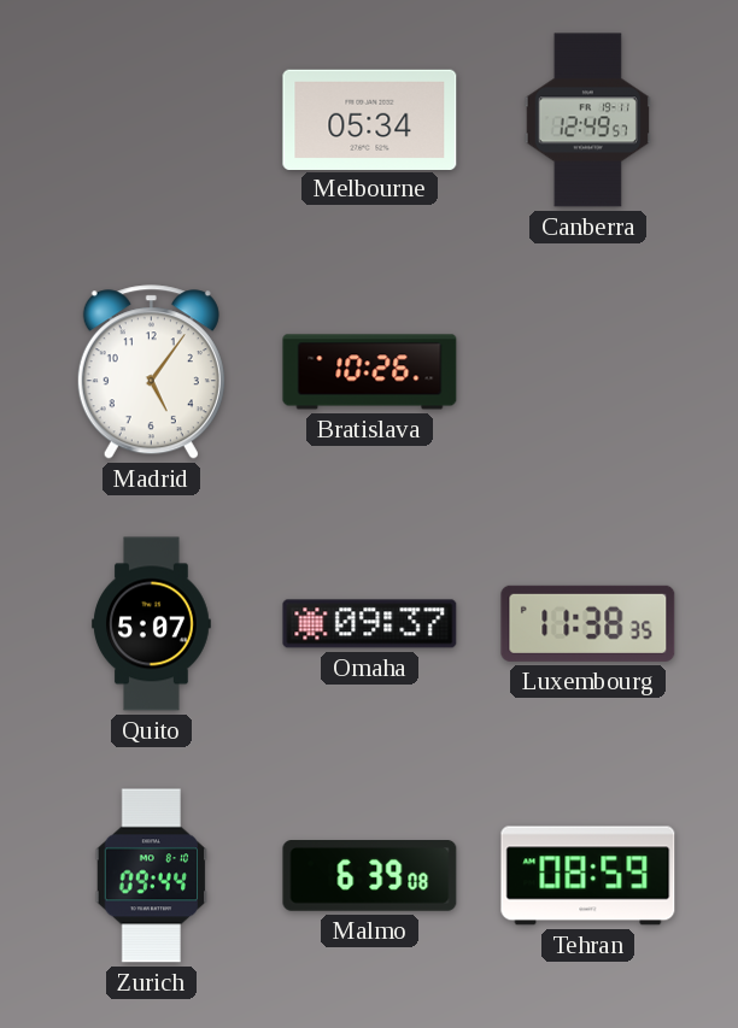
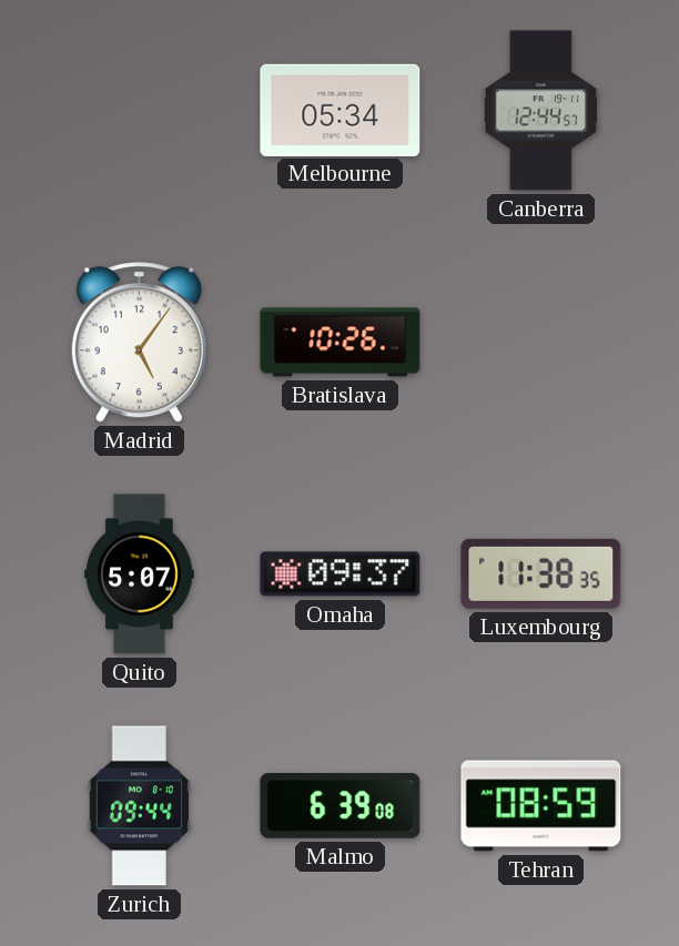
Canberra: 12:49 -> 12:44
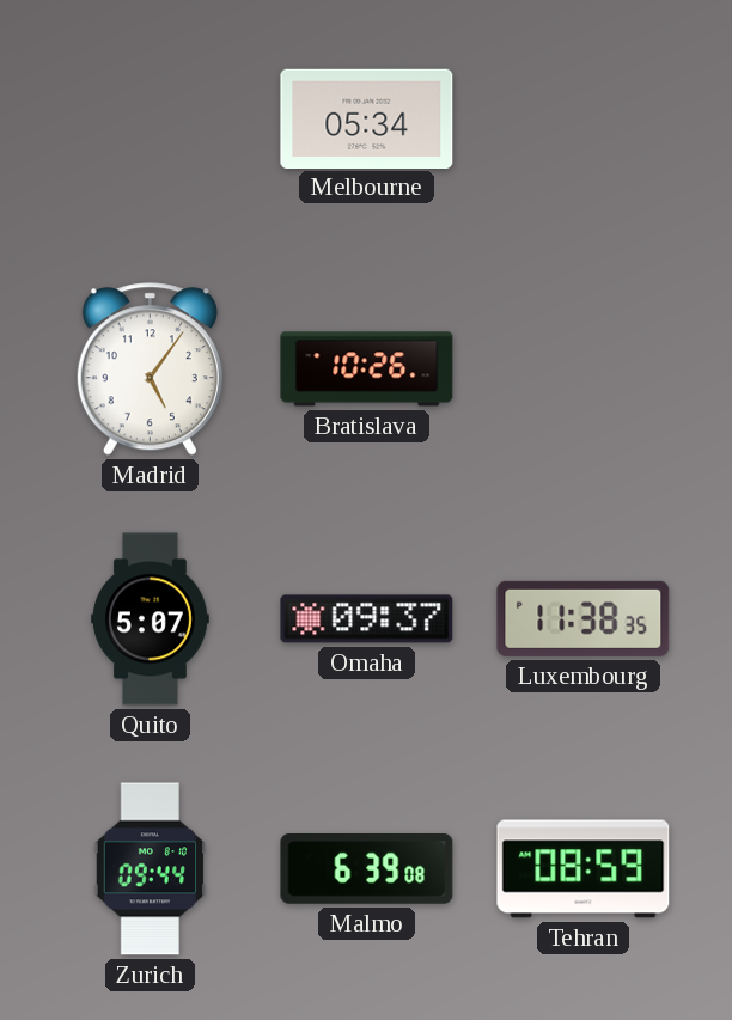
Canberra: 12:44 -> none
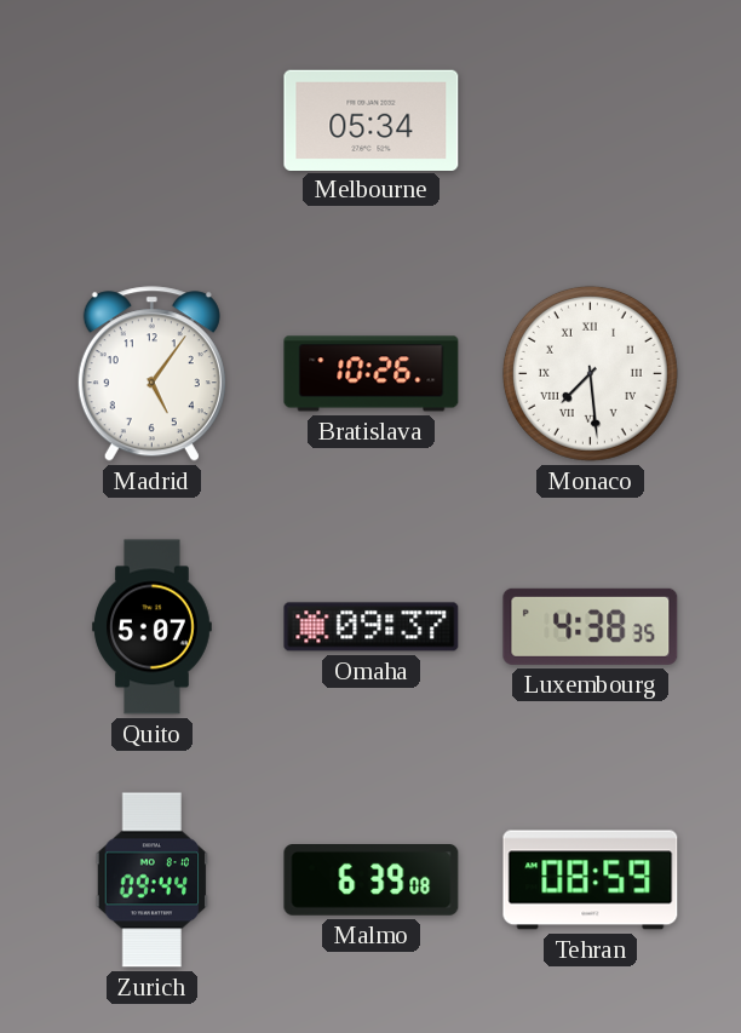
Monaco: none -> 7:29
Luxembourg: 11:38 -> 4:38
